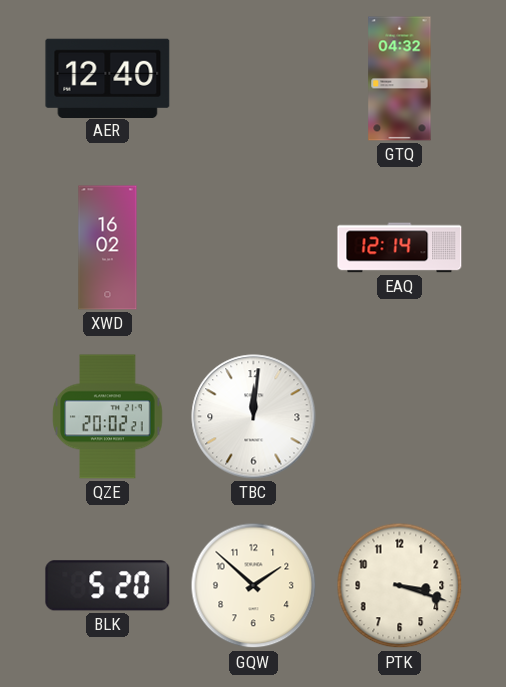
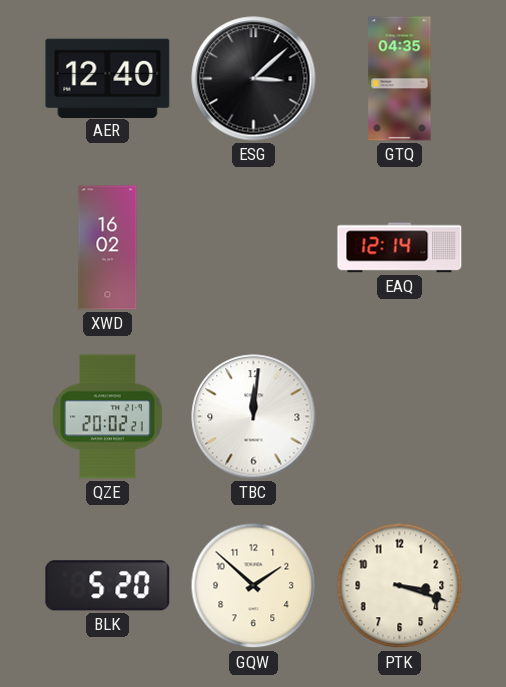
ESG: none -> 3:08
GTQ: 04:32 -> 04:35
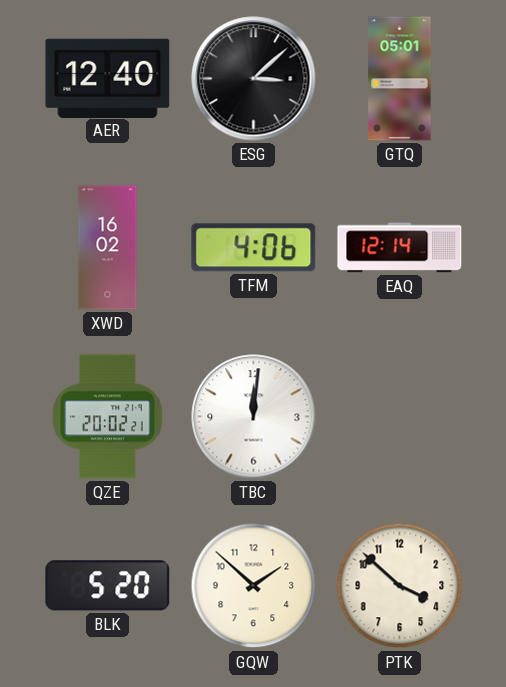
GTQ: 04:35 -> 05:01
TFM: none -> 4:06
PTK: 3:18 -> 3:52
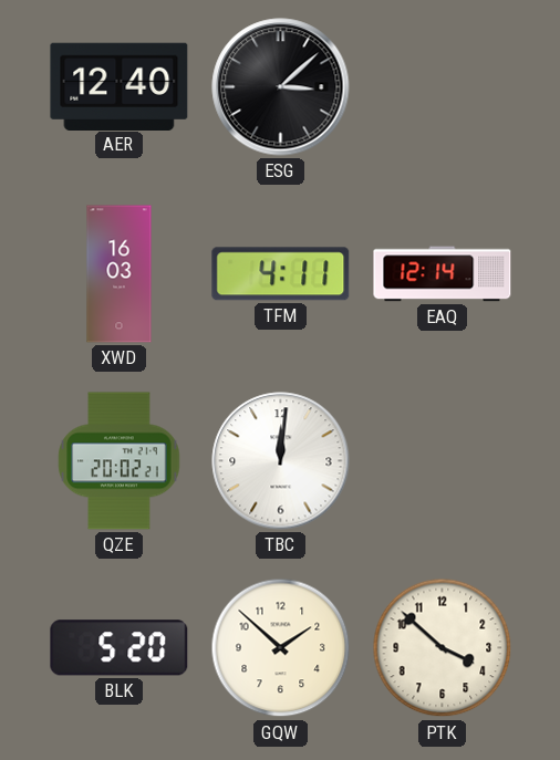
GTQ: 05:01 -> none
XWD: 16:02 -> 16:03
TFM: 4:06 -> 4:11
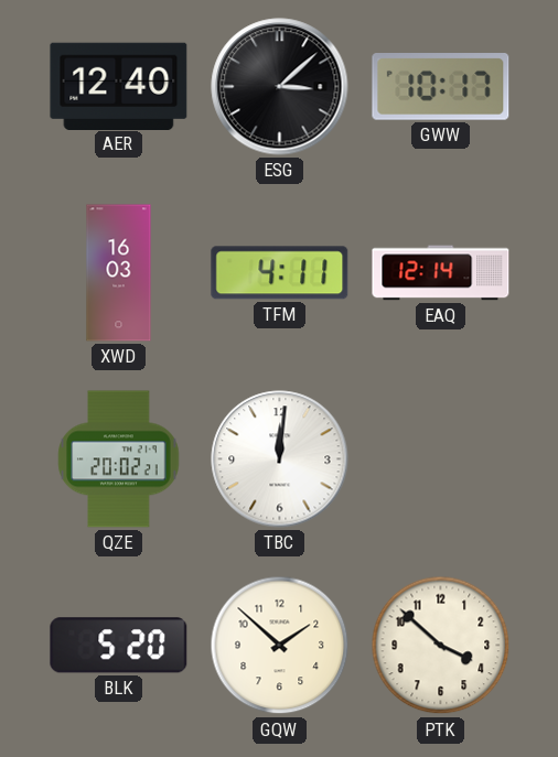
GWW: none -> 10:17
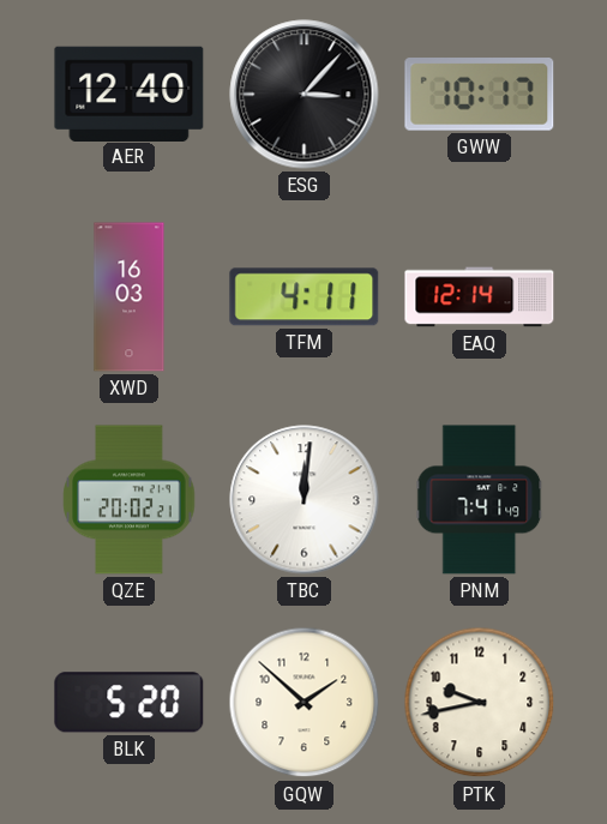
ESG: 3:08 -> 3:07
PNM: none -> 7:41
PTK: 3:52 -> 9:43
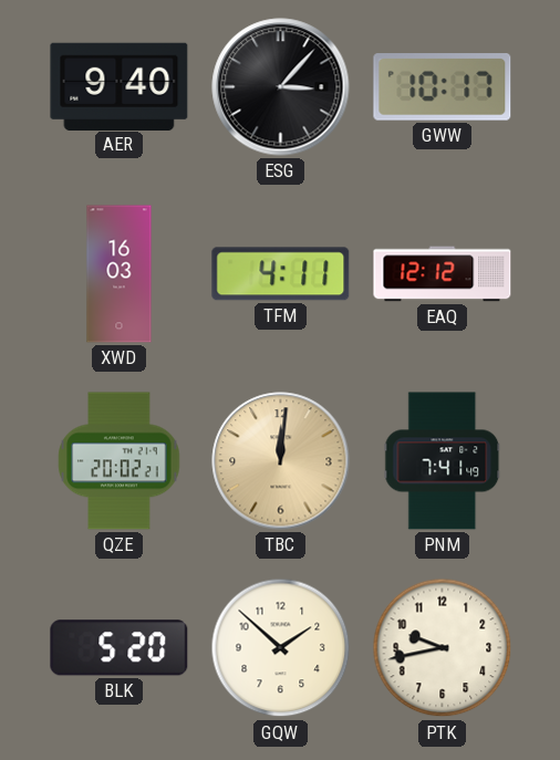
AER: 12:40 -> 9:40
EAQ: 12:14 -> 12:12
TBC dial: white -> champagne
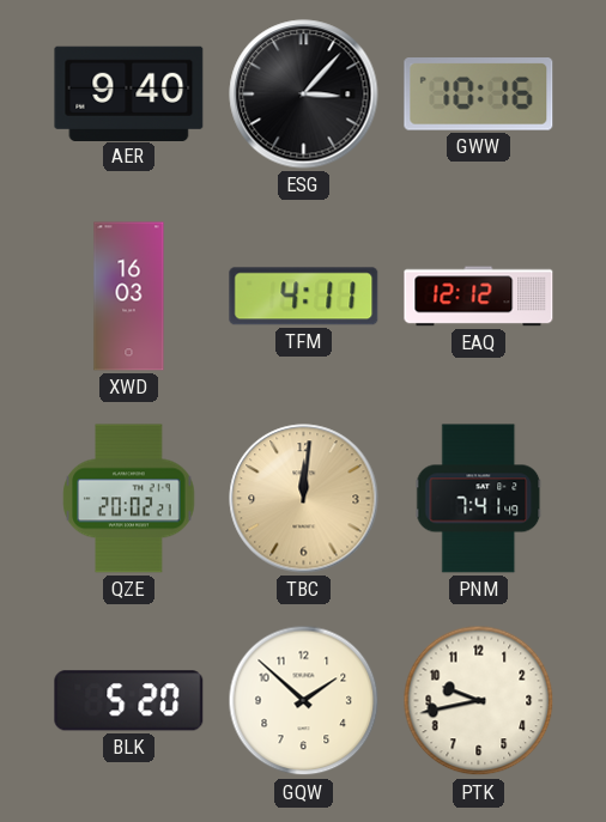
GWW: 10:17 -> 10:16
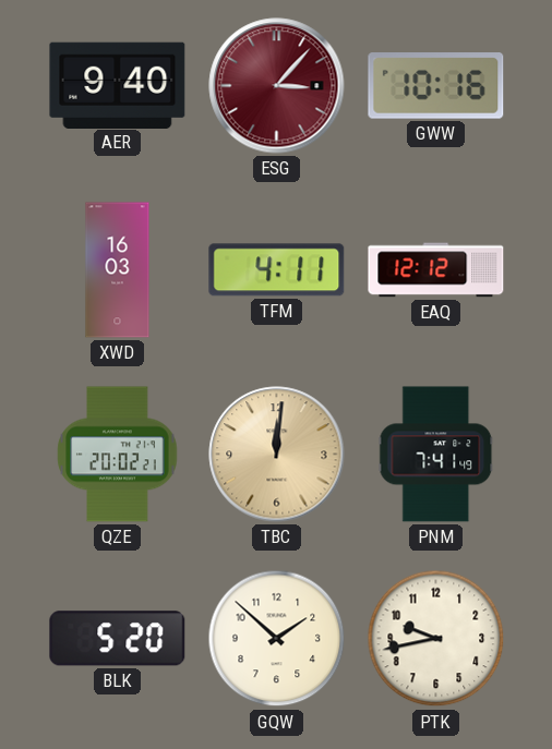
ESG dial: black -> burgundy
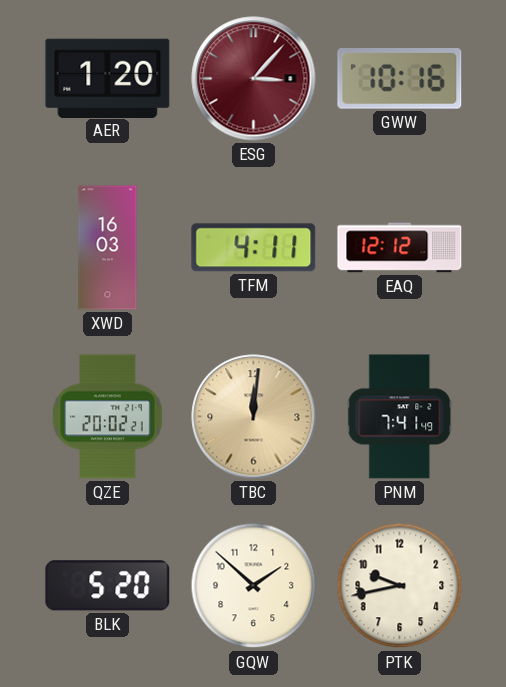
AER: 9:40 -> 1:20
